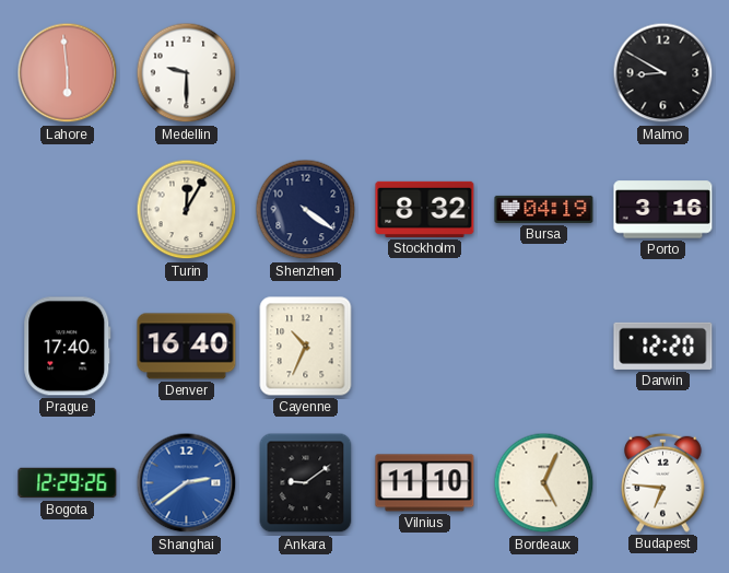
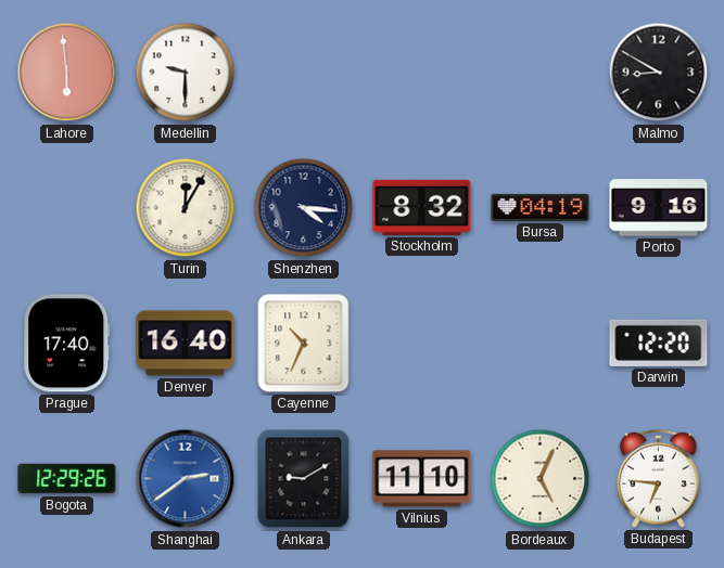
Shenzhen: 4:21 -> 4:16
Porto: 3:16 -> 9:16
Ankara: 9:09 -> 9:10
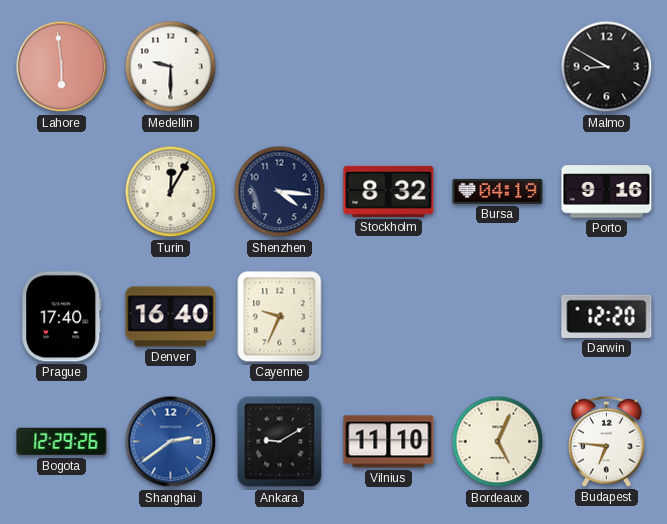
Cayenne: 10:34 -> 9:34
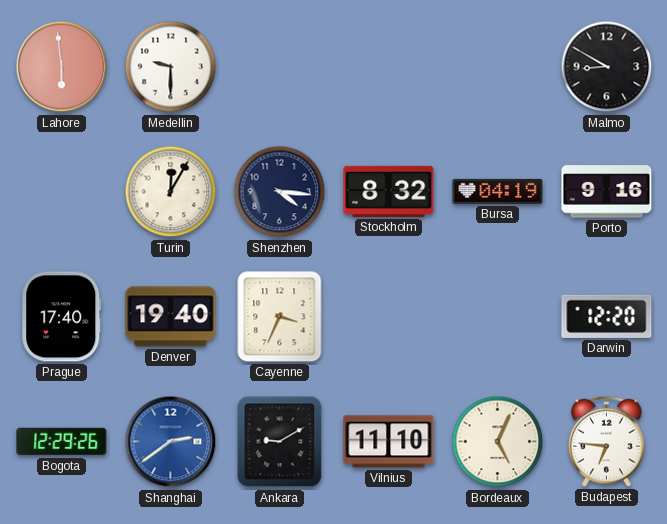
Denver: 16:40 -> 19:40
Cayenne: 9:34 -> 3:34
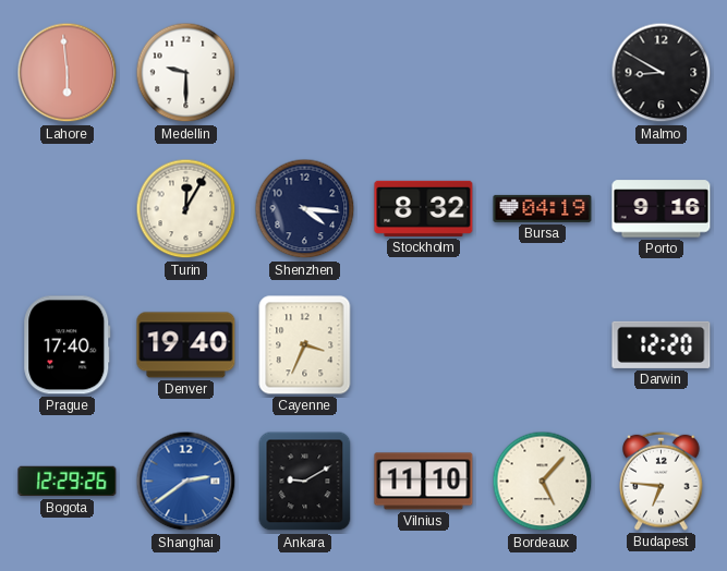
Bordeaux: 5:04 -> 5:07
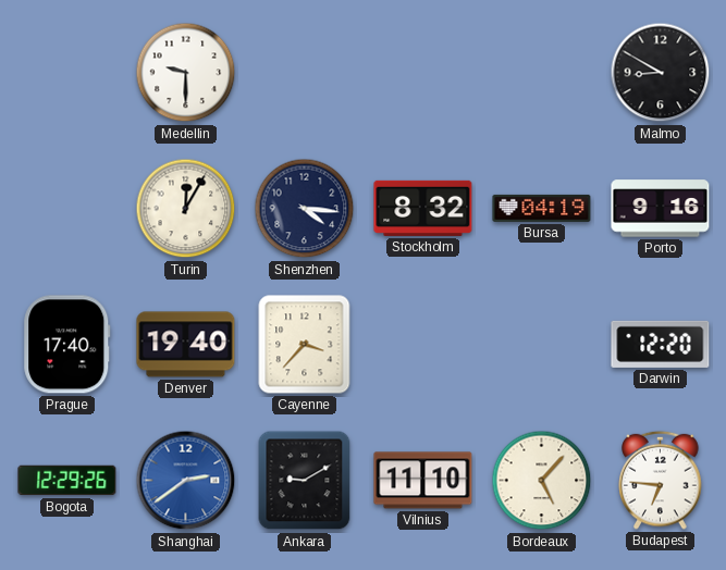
Lahore: 5:59 -> none
Cayenne: 3:34 -> 3:37
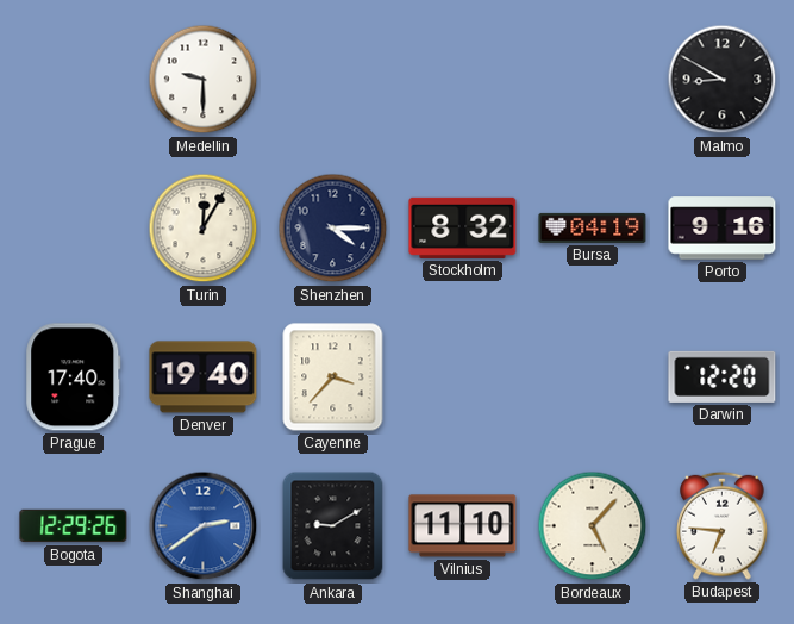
Shenzhen: 4:16 -> 4:15
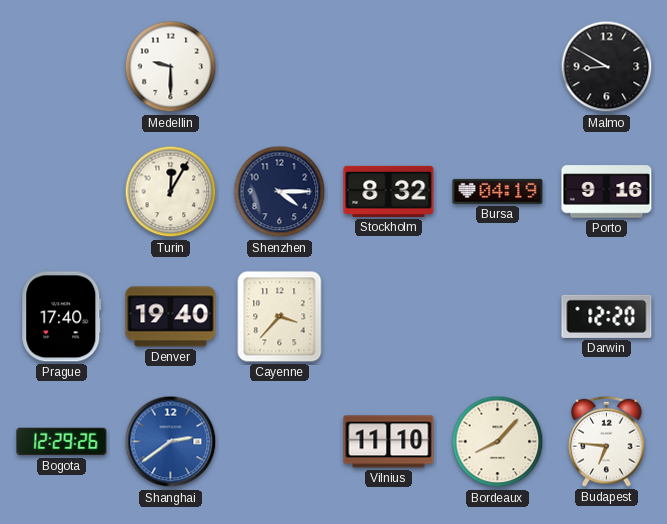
Ankara: 9:10 -> none
Bordeaux: 5:07 -> 8:07
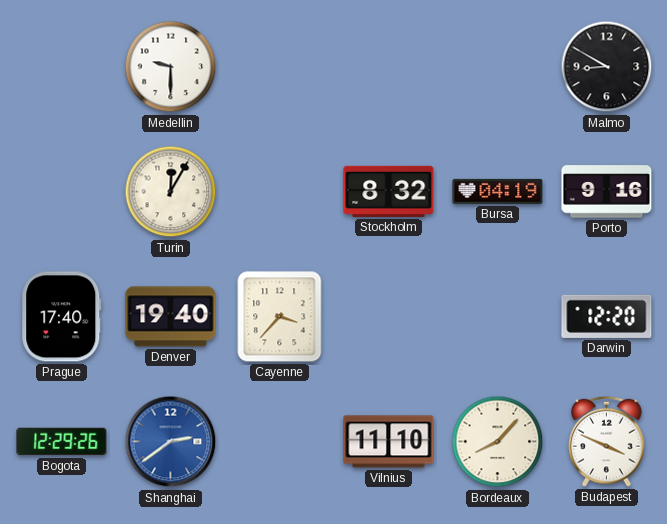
Shenzhen: 4:15 -> none
Budapest: 6:46 -> 3:49
